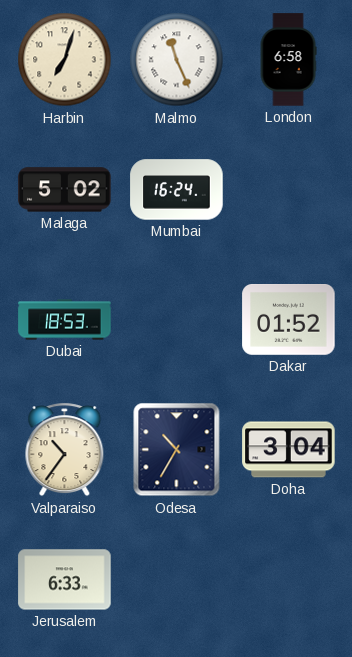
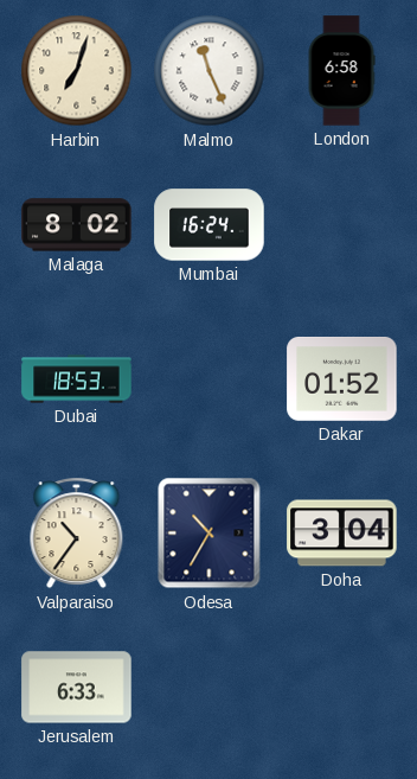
Malaga: 5:02 -> 8:02
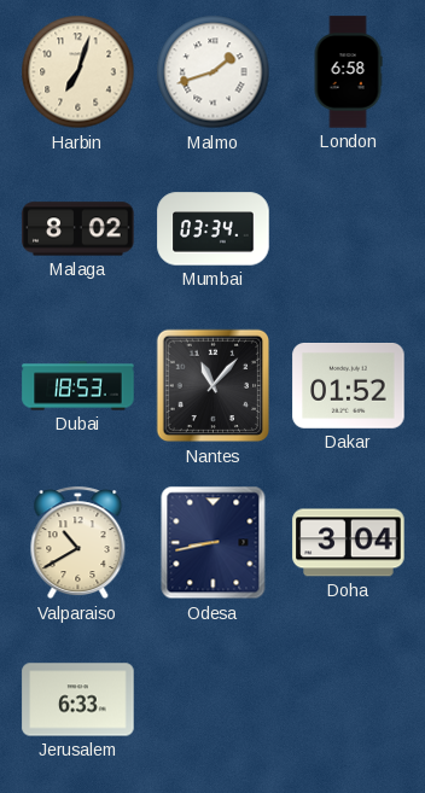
Malmo: 11:26 -> 1:42
Mumbai: 16:24 -> 03:34
Nantes: none -> 11:07
Valparaiso: 10:36 -> 10:40
Odesa: 10:35 -> 8:43
